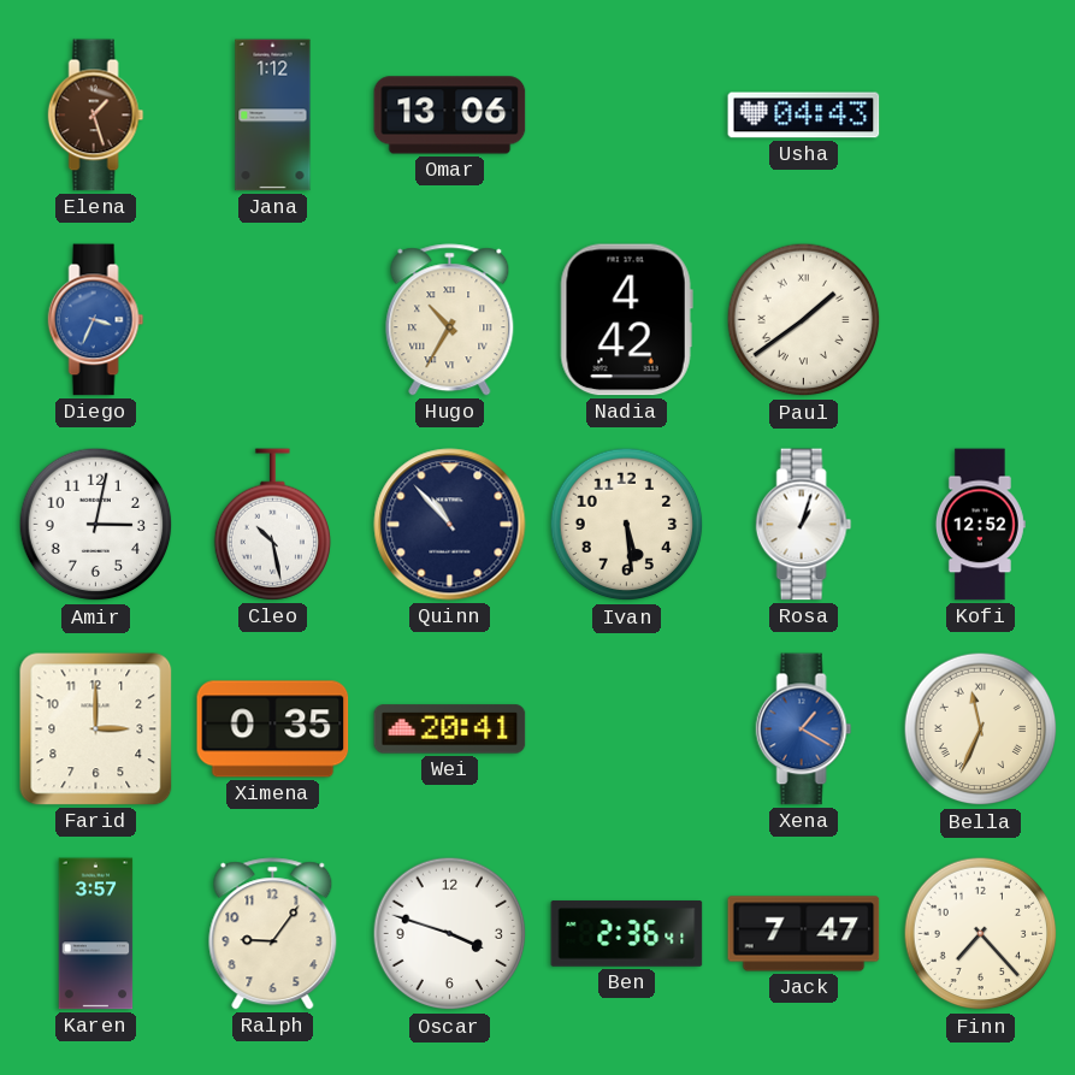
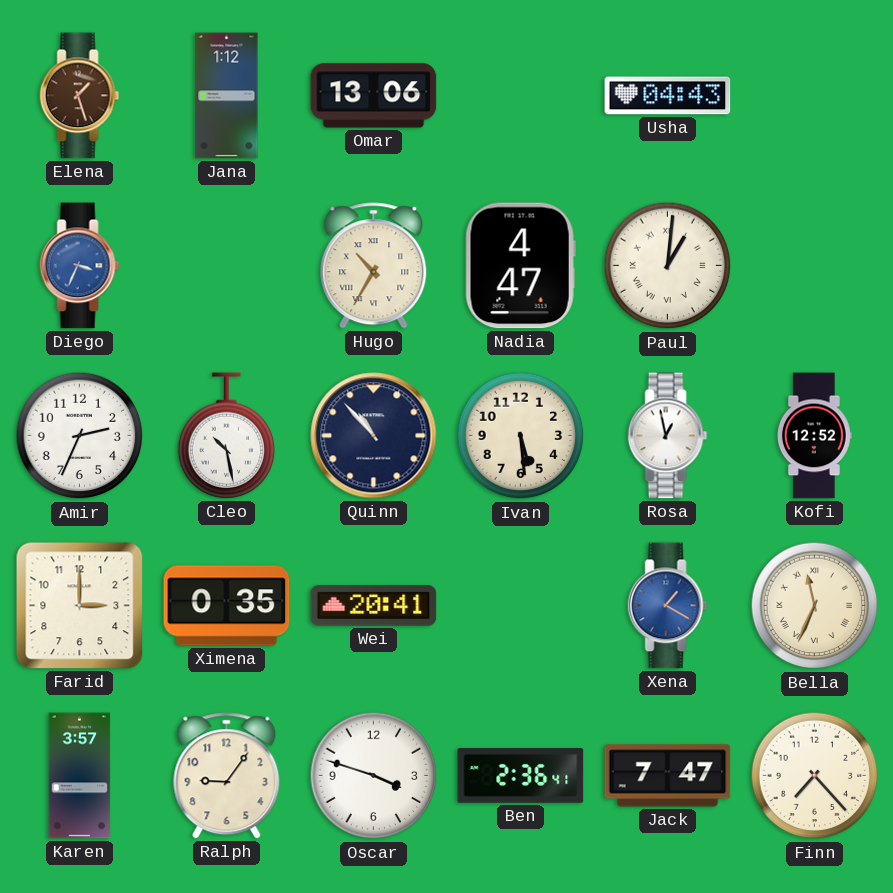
Nadia: 4:42 -> 4:47
Paul: 1:39 -> 1:01
Amir: 3:02 -> 2:34
Rosa: 1:03 -> 12:58
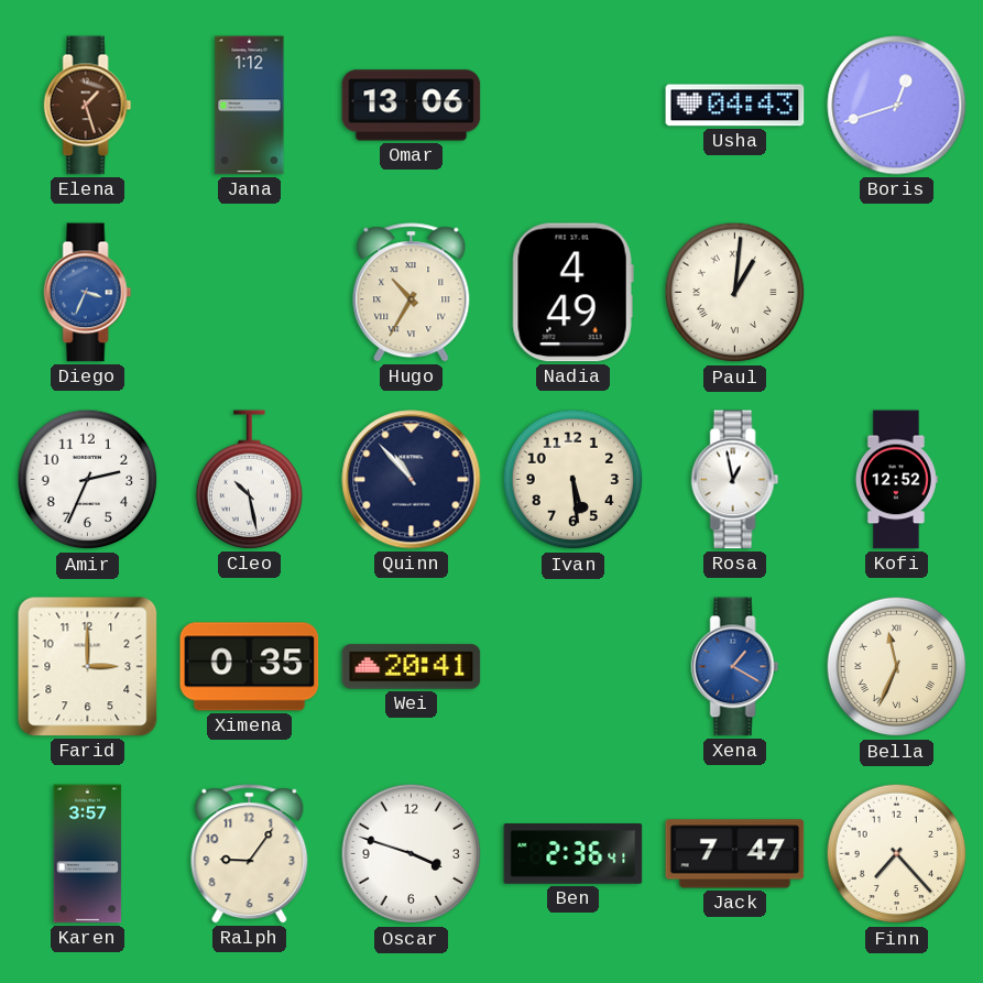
Boris: none -> 12:42
Nadia: 4:47 -> 4:49
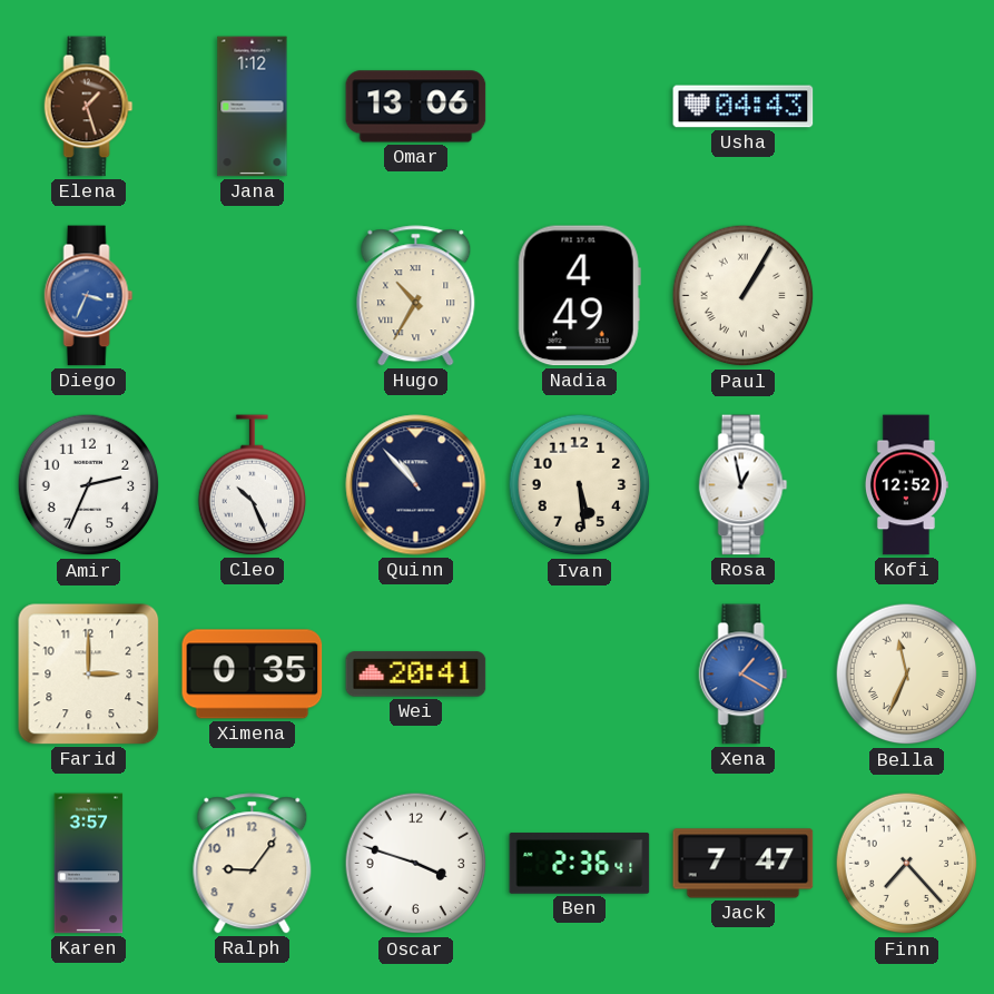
Boris: 12:42 -> none
Paul: 1:01 -> 1:05
Cleo: 10:28 -> 10:26
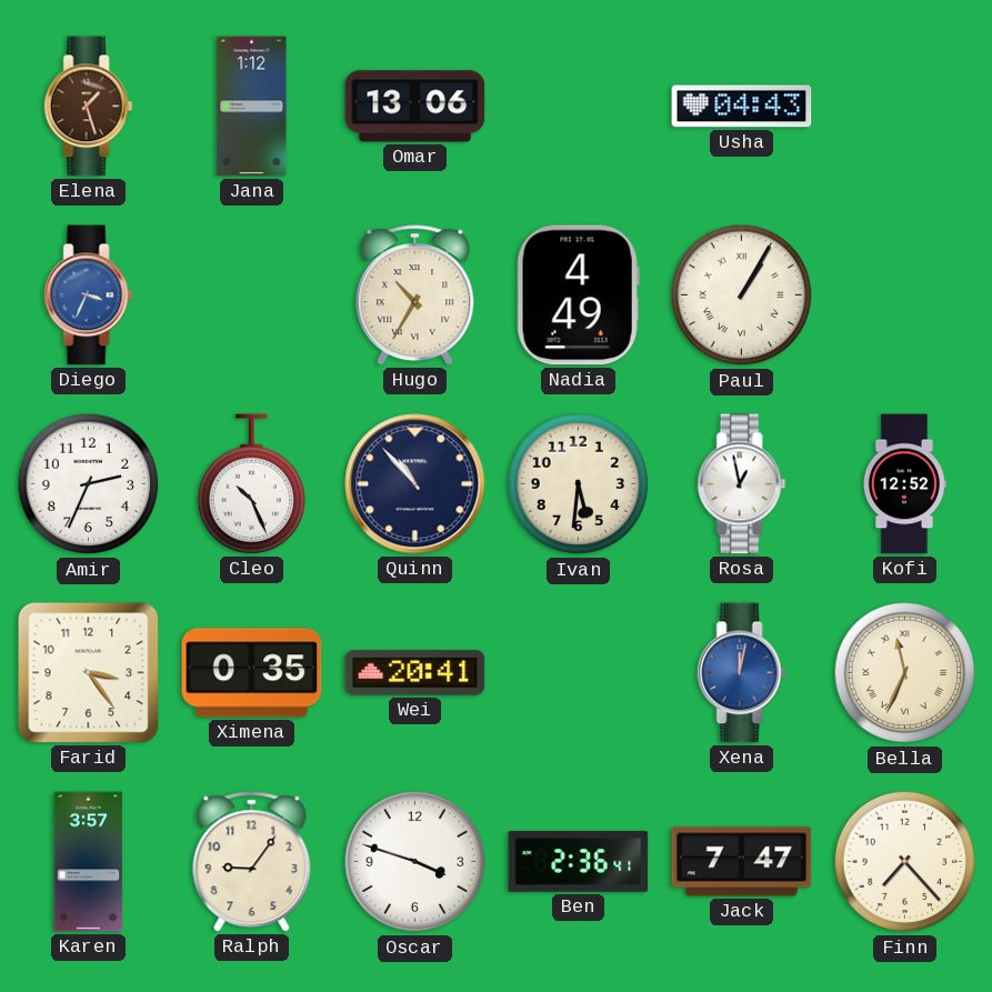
Ivan: 5:29 -> 5:31
Farid: 3:00 -> 3:24
Xena: 1:20 -> 12:02
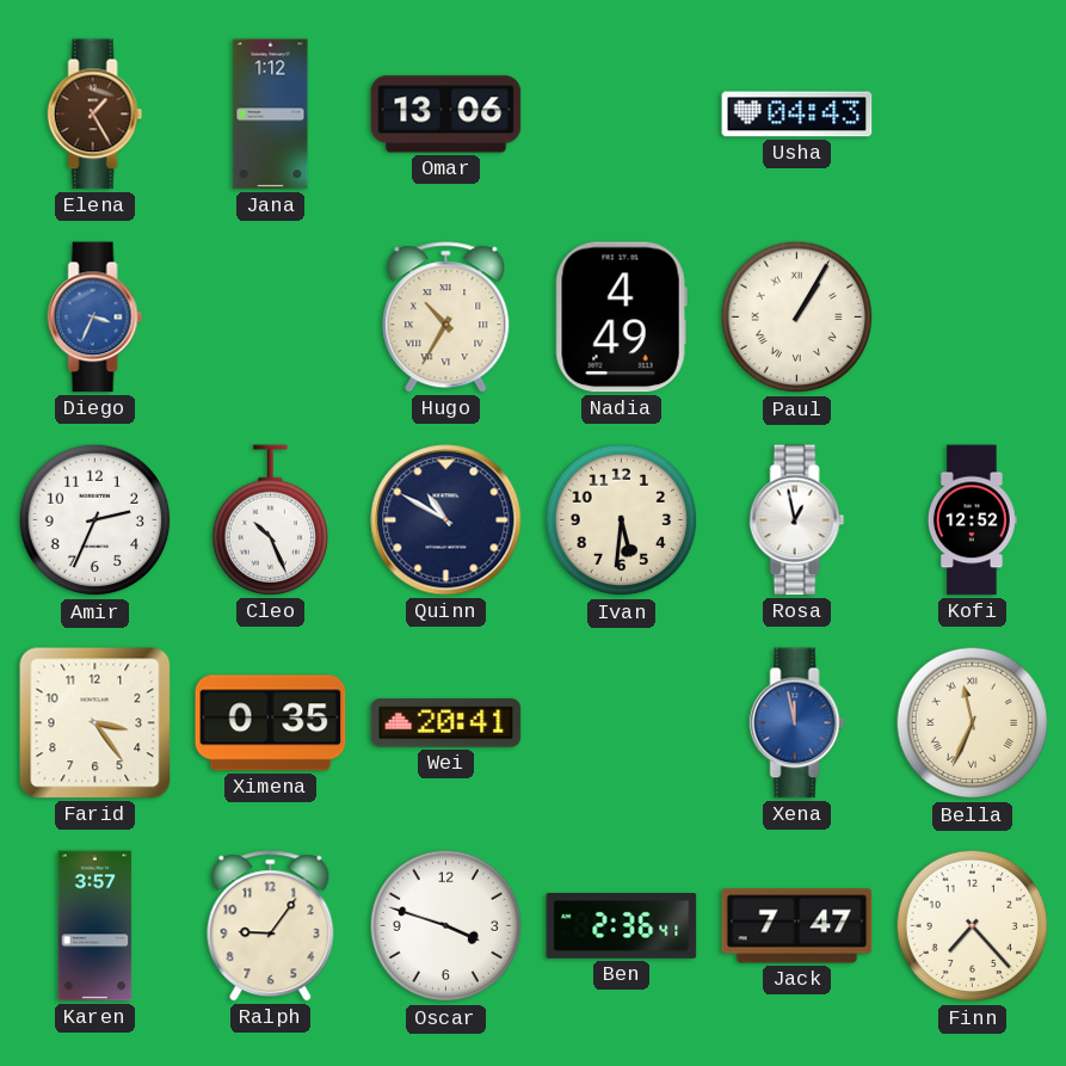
Elena: 1:27 -> 1:25
Quinn: 10:53 -> 10:50
Xena: 12:02 -> 11:58
